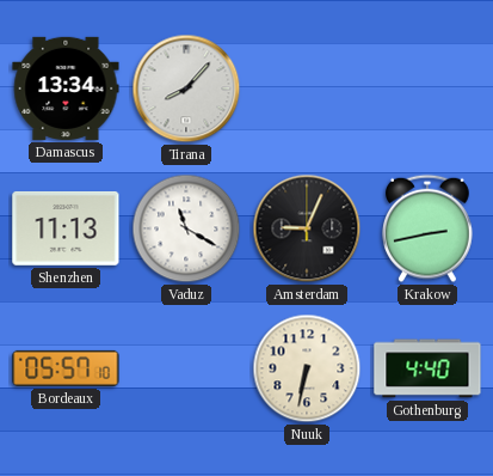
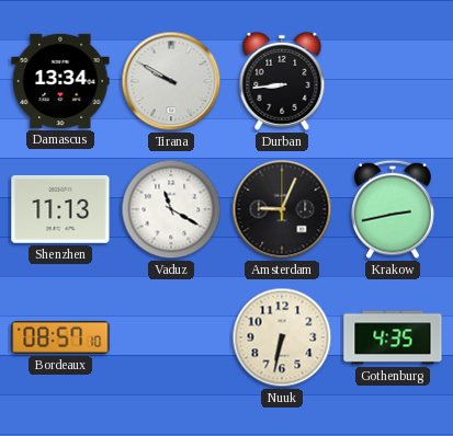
Tirana: 8:07 -> 9:50
Durban: none -> 8:44
Bordeaux: 05:57 -> 08:57
Gothenburg: 4:40 -> 4:35
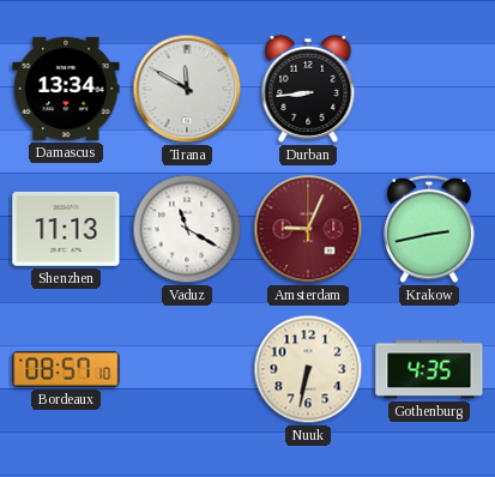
Tirana: 9:50 -> 11:50
Amsterdam dial: black -> burgundy
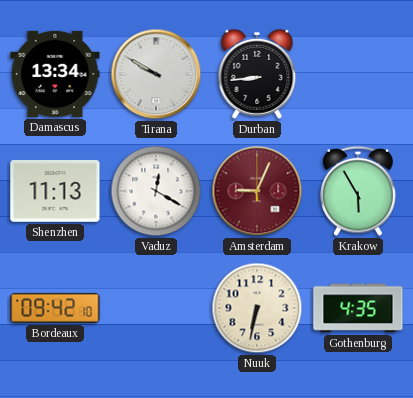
Tirana: 11:50 -> 9:50
Vaduz: 11:20 -> 12:20
Krakow: 2:43 -> 5:55
Bordeaux: 08:57 -> 09:42
